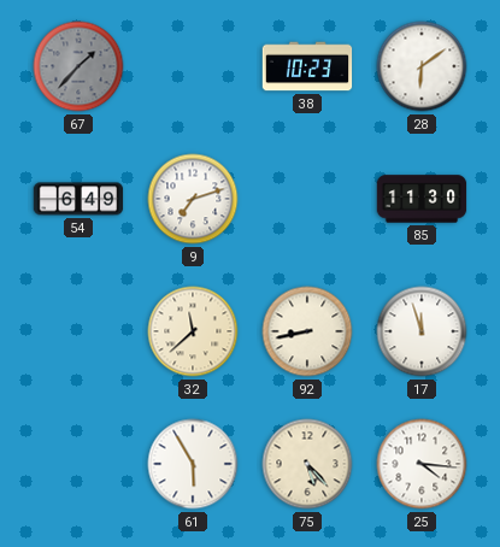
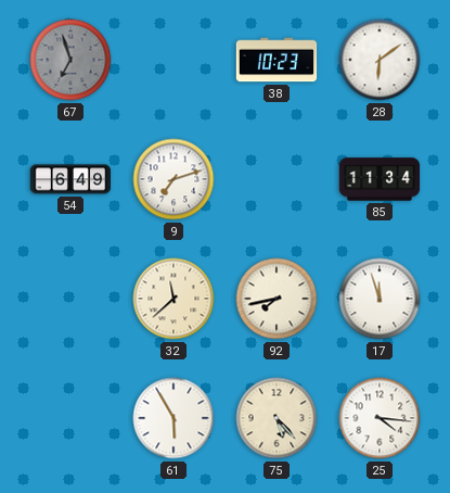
67: 1:37 -> 6:57
85: 11:30 -> 11:34
92: 8:43 -> 7:43
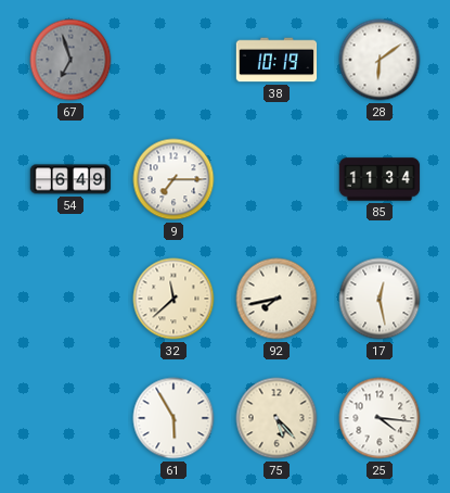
38: 10:23 -> 10:19
9: 7:12 -> 7:15
17: 11:57 -> 12:28
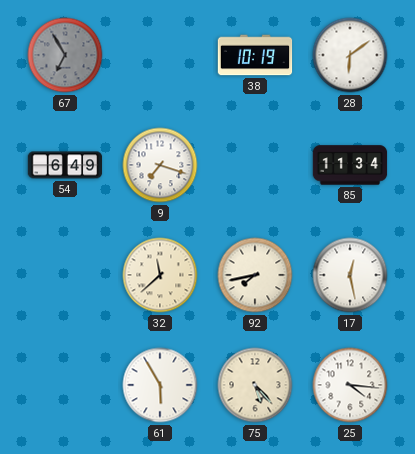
67: 6:57 -> 6:55
9: 7:15 -> 7:18
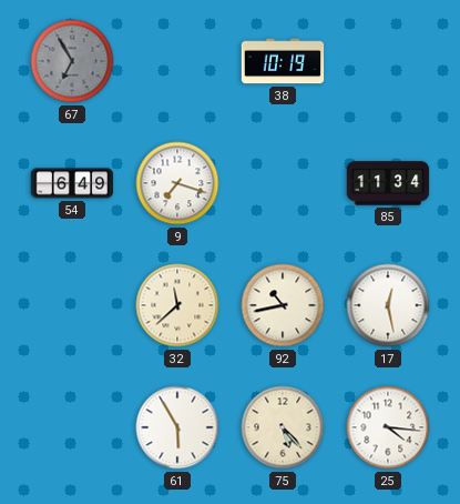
28: 6:09 -> none
92: 7:43 -> 10:43
